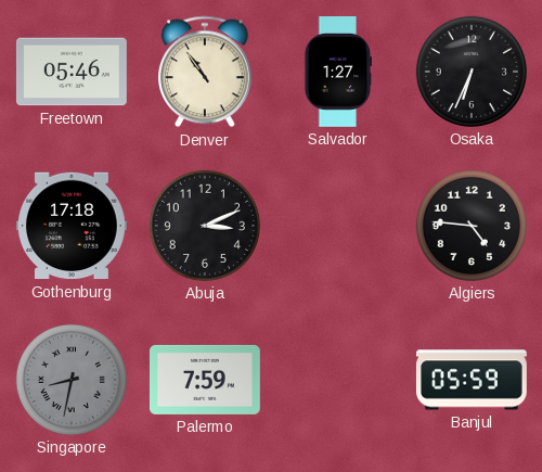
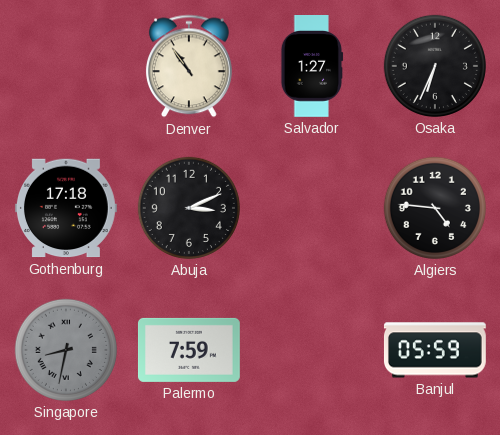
Freetown: 05:46 -> none
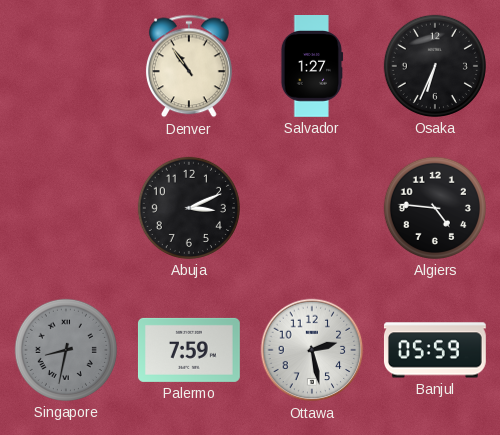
Gothenburg: 17:18 -> none
Ottawa: none -> 2:28
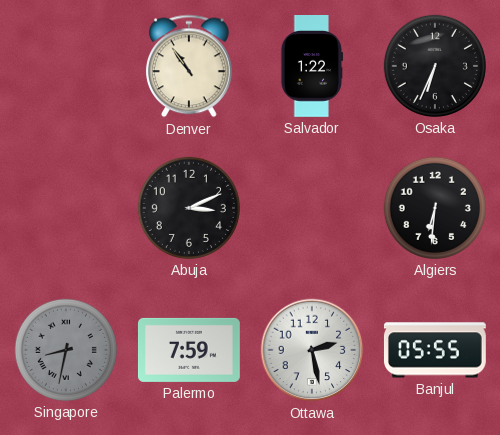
Salvador: 1:27 -> 1:22
Algiers: 4:46 -> 6:31
Banjul: 05:59 -> 05:55
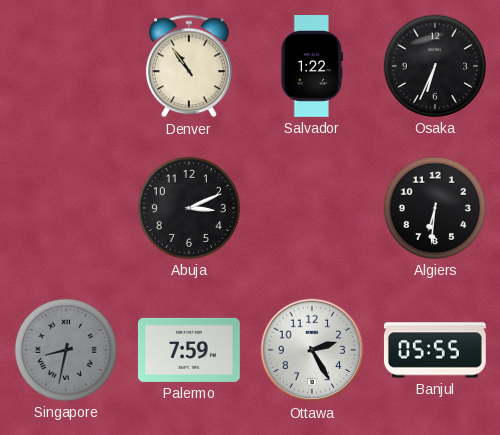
Ottawa: 2:28 -> 2:25
